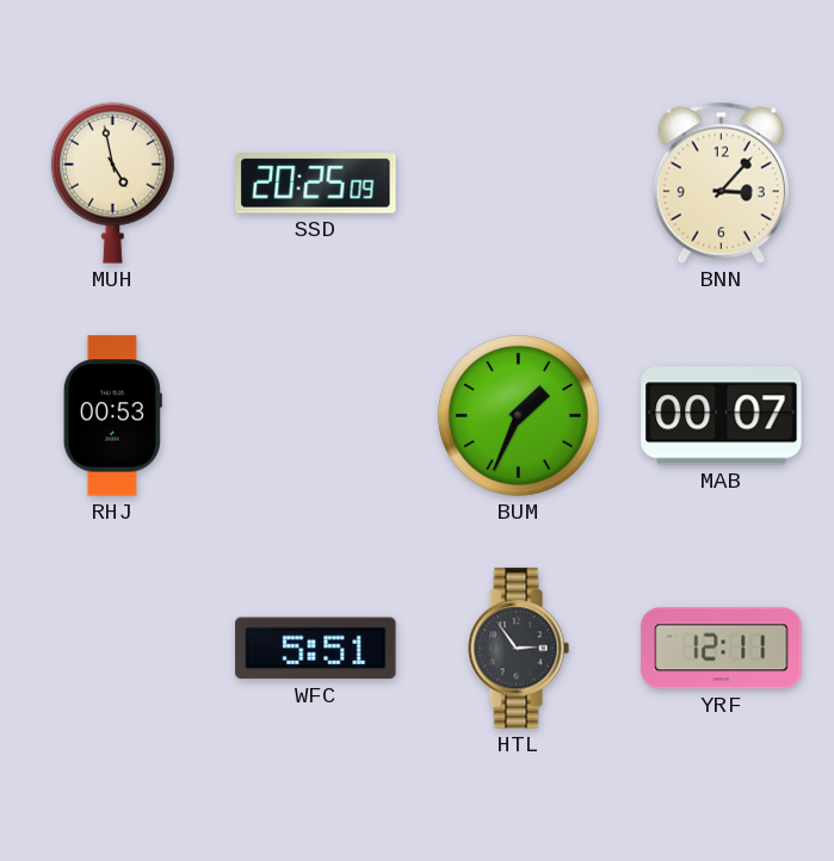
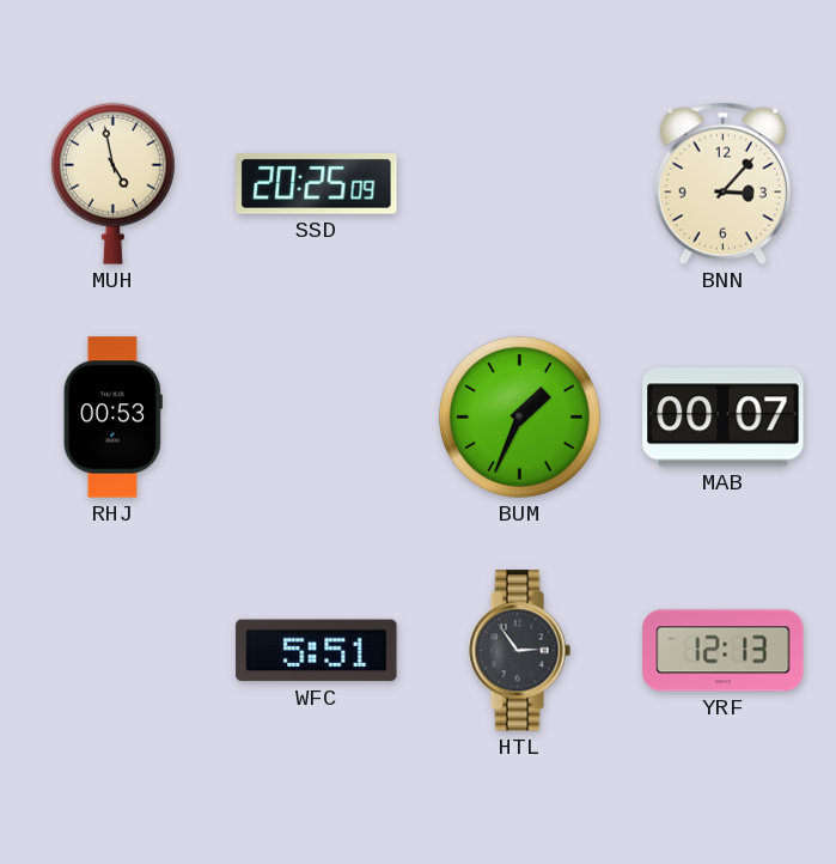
YRF: 12:11 -> 12:13
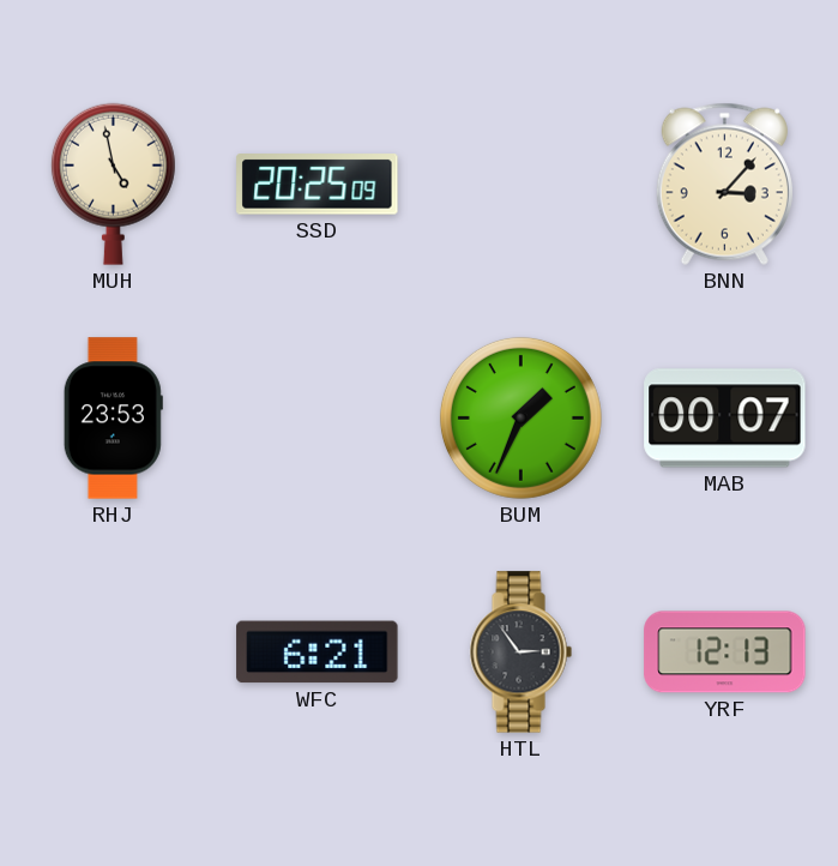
RHJ: 00:53 -> 23:53
WFC: 5:51 -> 6:21
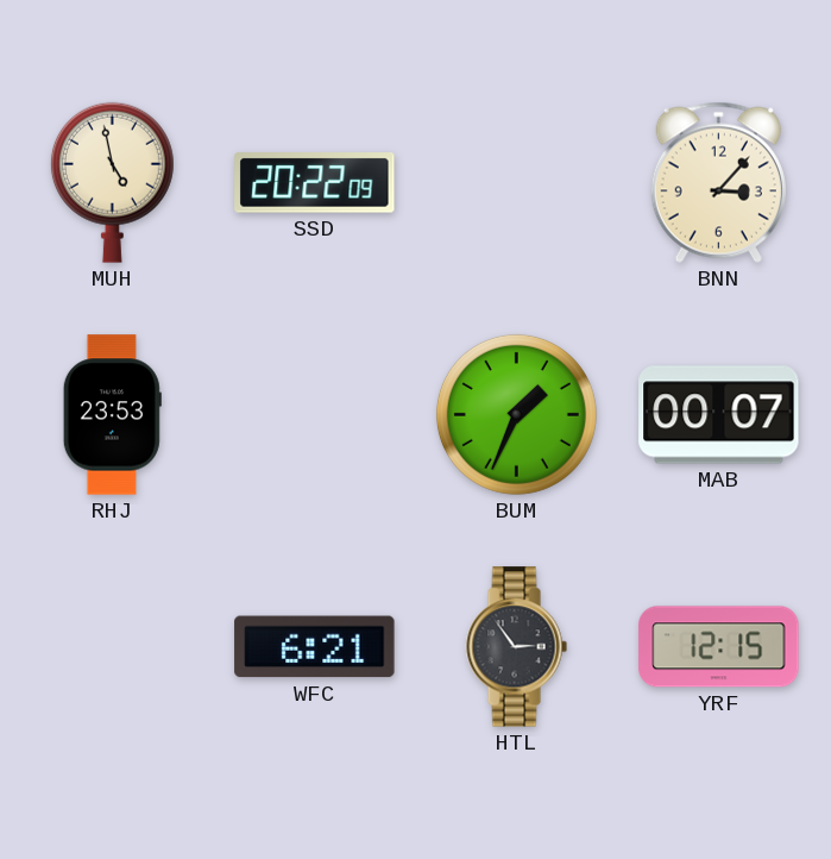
SSD: 20:25 -> 20:22
YRF: 12:13 -> 12:15
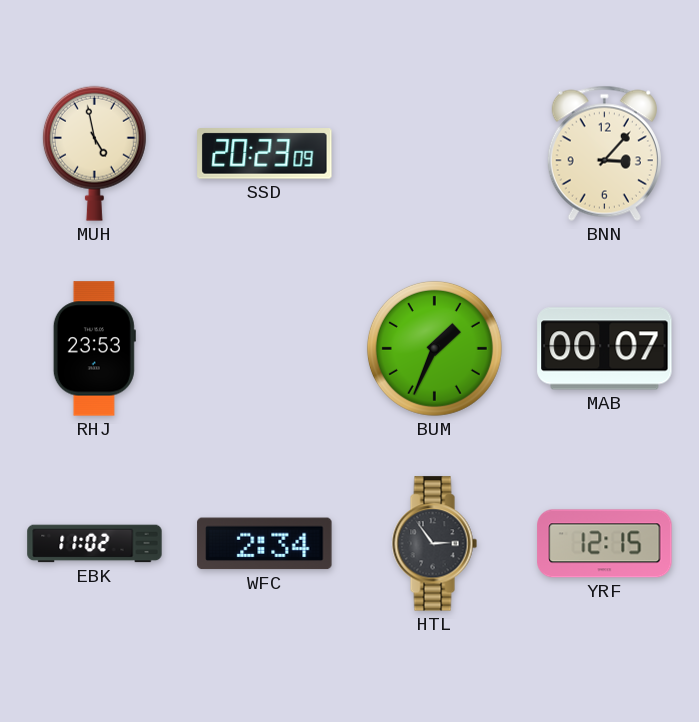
SSD: 20:22 -> 20:23
EBK: none -> 11:02
WFC: 6:21 -> 2:34
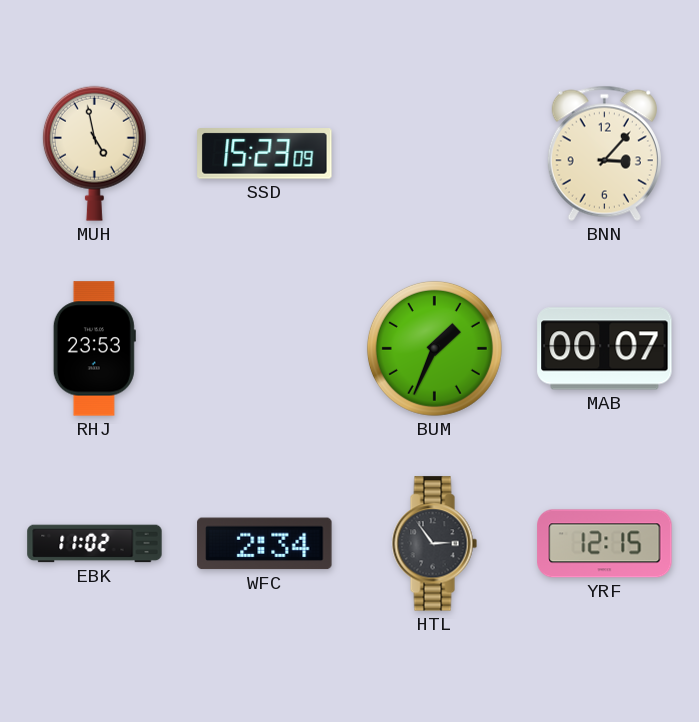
SSD: 20:23 -> 15:23
